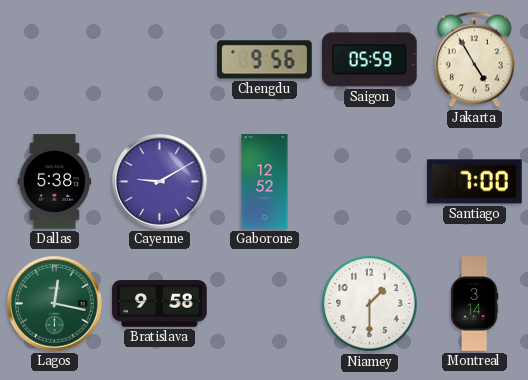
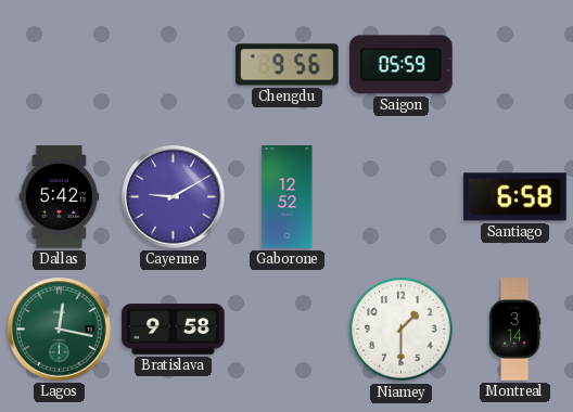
Jakarta: 4:55 -> none
Dallas: 5:38 -> 5:42
Santiago: 7:00 -> 6:58
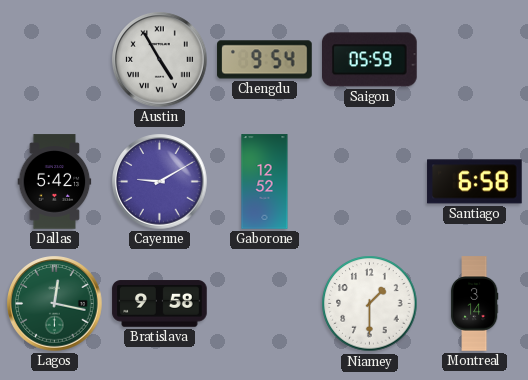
Austin: none -> 4:55
Chengdu: 9:56 -> 9:54
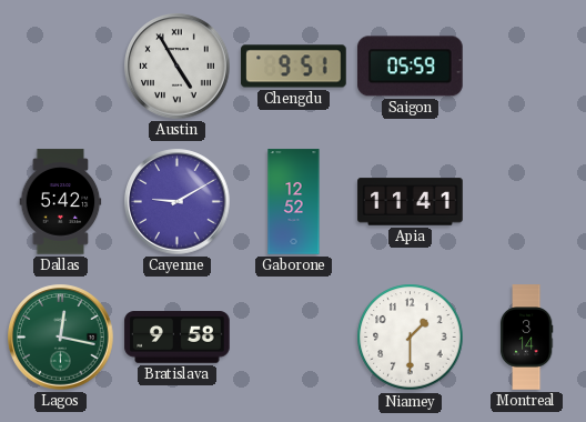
Chengdu: 9:54 -> 9:51
Apia: none -> 11:41
Santiago: 6:58 -> none
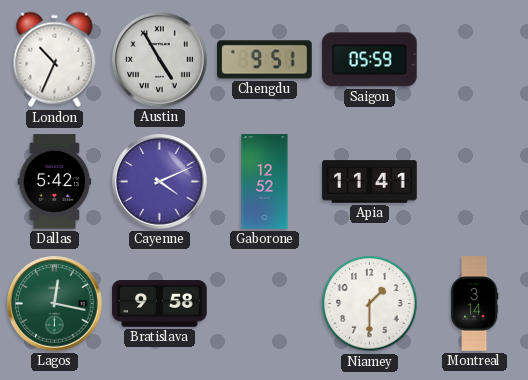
London: none -> 10:34
Cayenne: 9:10 -> 4:11
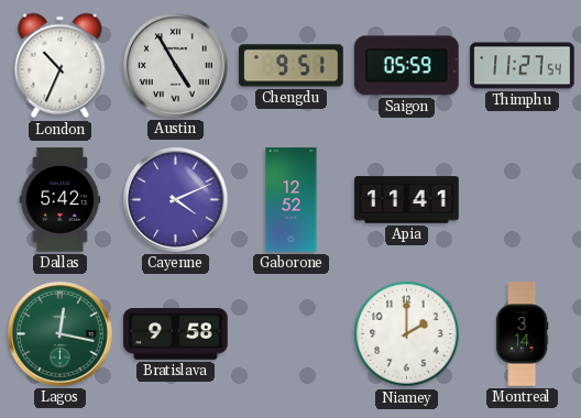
Thimphu: none -> 11:27
Niamey: 1:30 -> 2:00
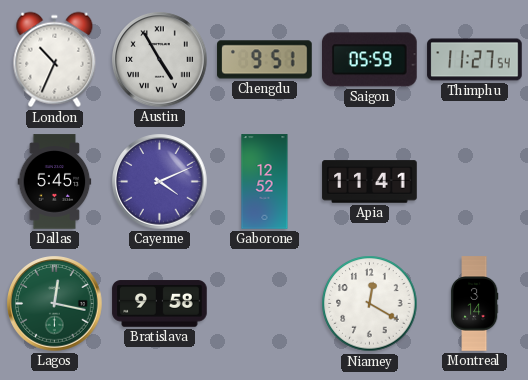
Dallas: 5:42 -> 5:45
Niamey: 2:00 -> 12:20
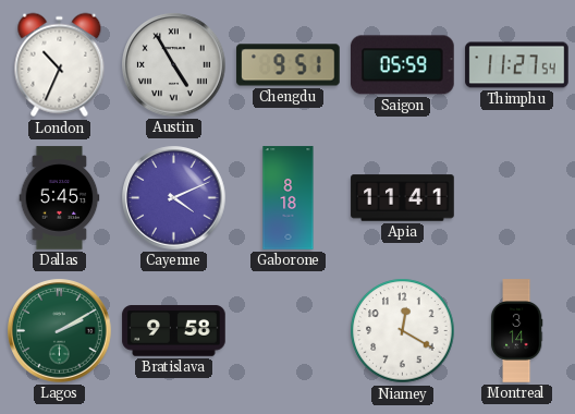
Gaborone: 12:52 -> 8:18
Lagos: 12:17 -> 2:10
